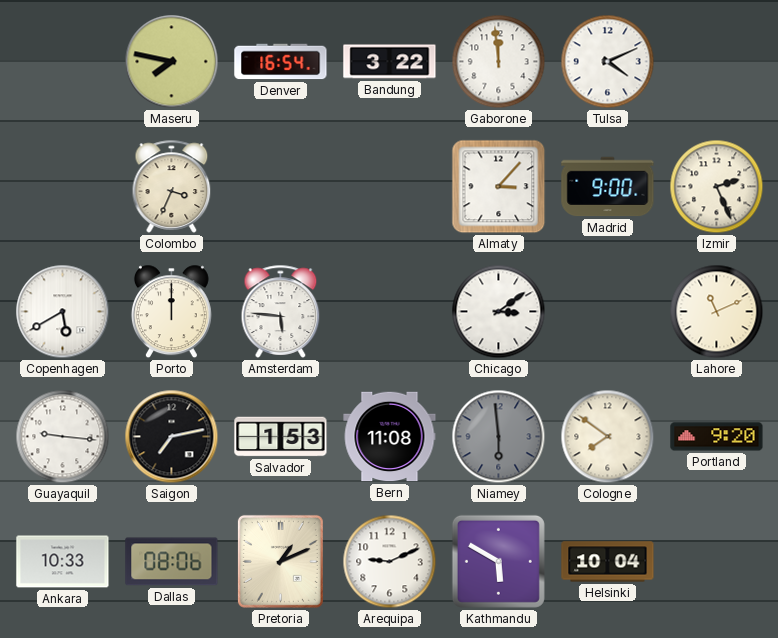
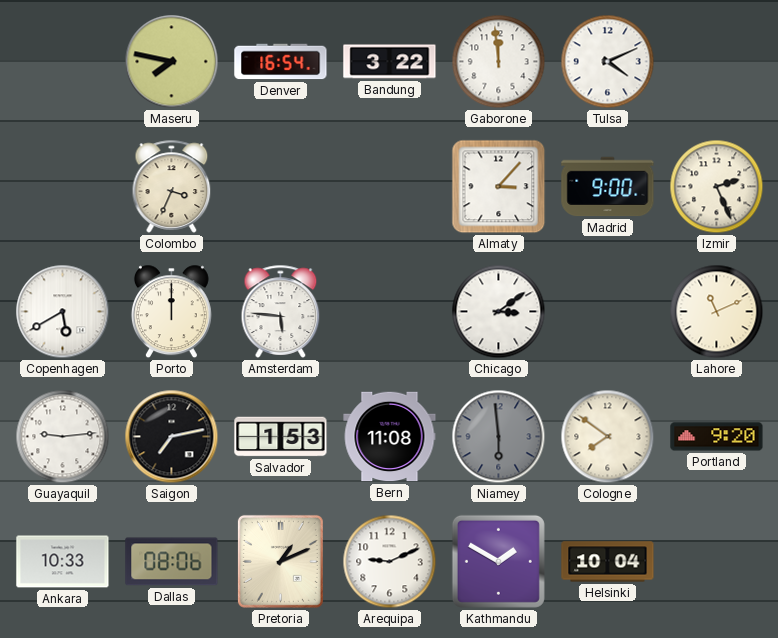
Guayaquil: 9:16 -> 9:14
Kathmandu: 5:50 -> 1:50
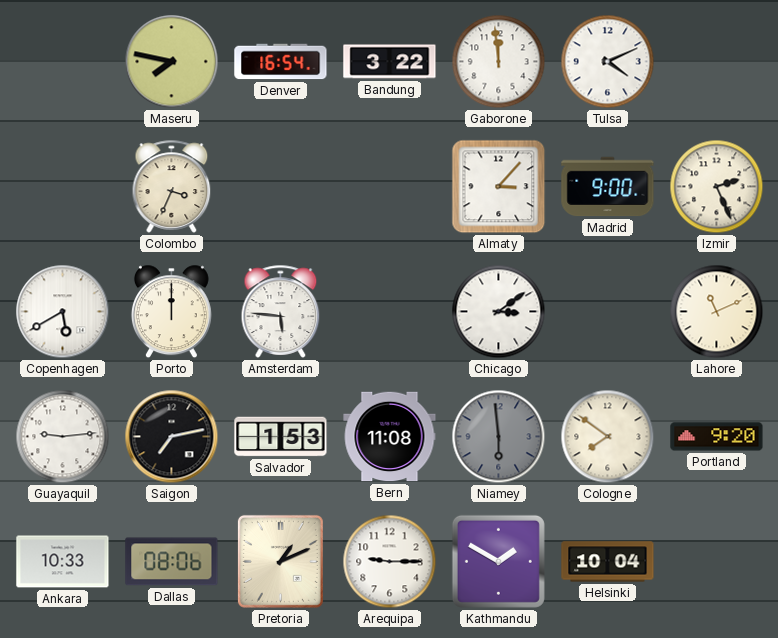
Arequipa: 9:11 -> 9:15
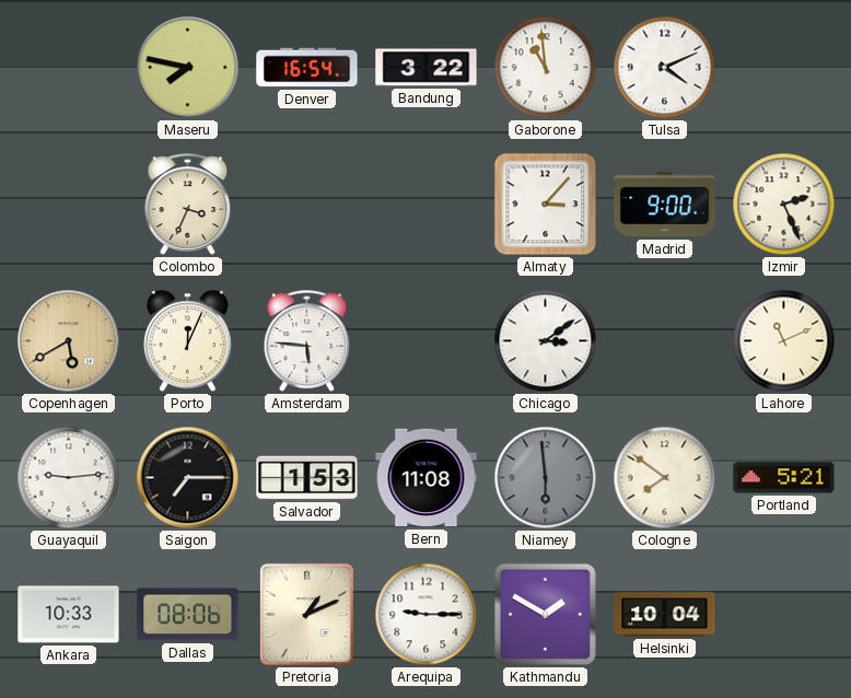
Gaborone: 11:59 -> 10:59
Copenhagen dial: white -> champagne
Porto: 12:00 -> 12:04
Saigon: 7:13 -> 7:15
Portland: 9:20 -> 5:21
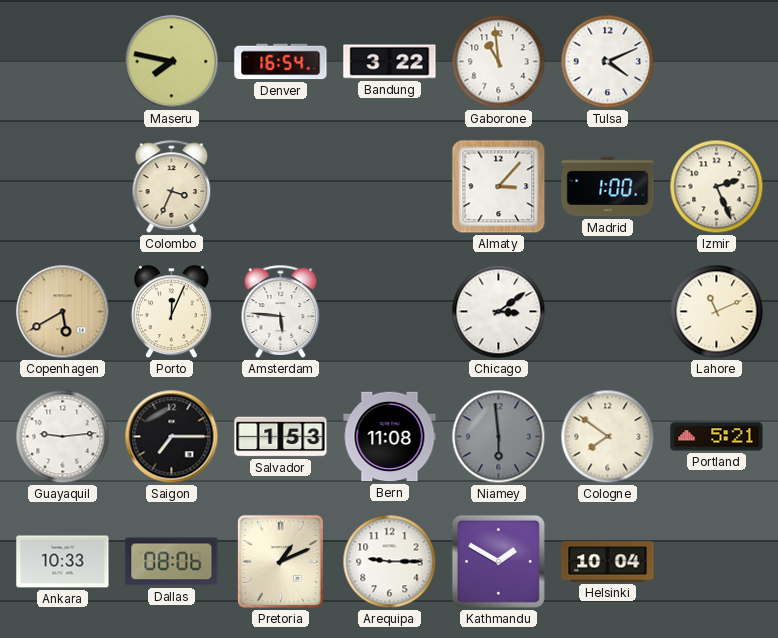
Madrid: 9:00 -> 1:00
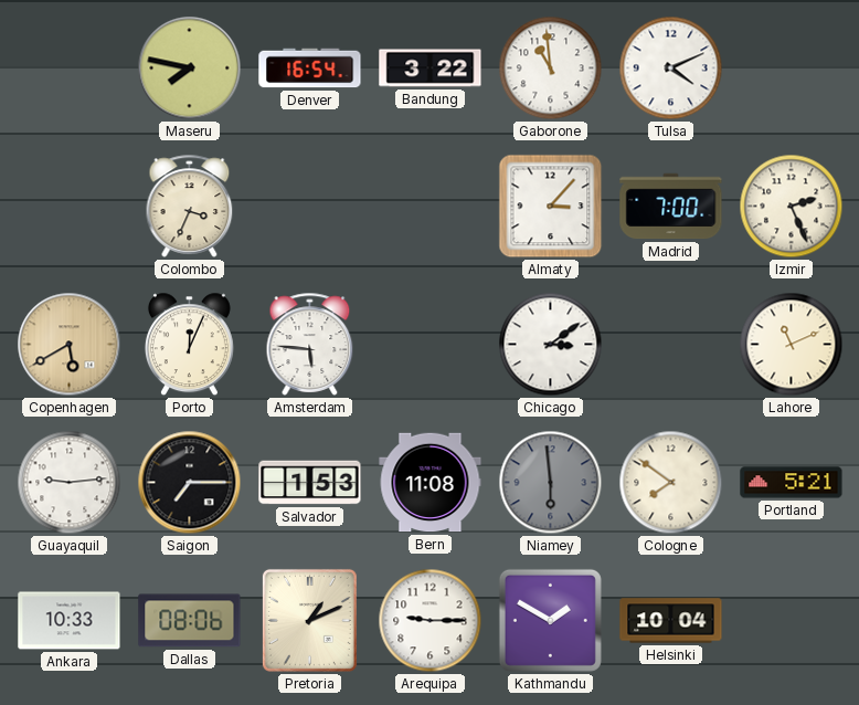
Madrid: 1:00 -> 7:00
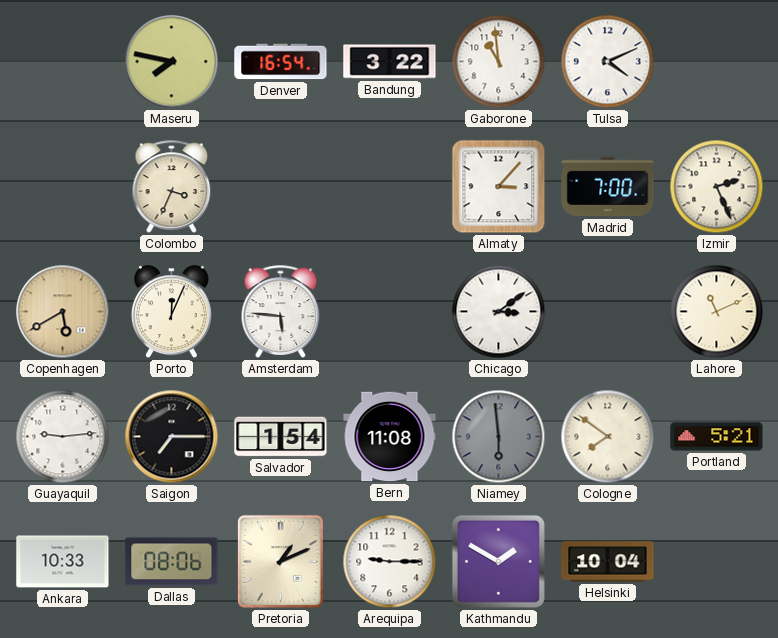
Salvador: 1:53 -> 1:54
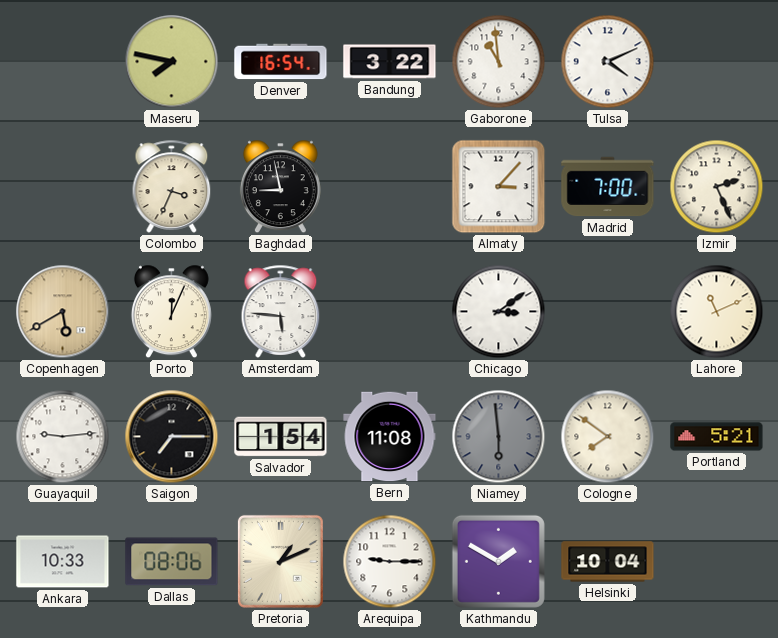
Baghdad: none -> 8:58
